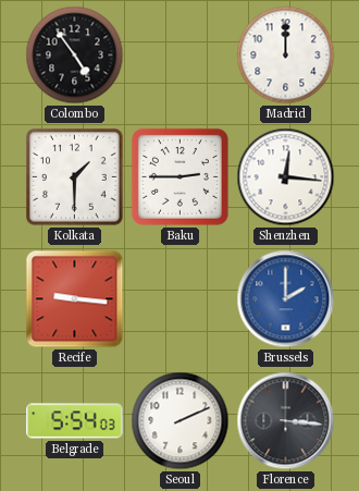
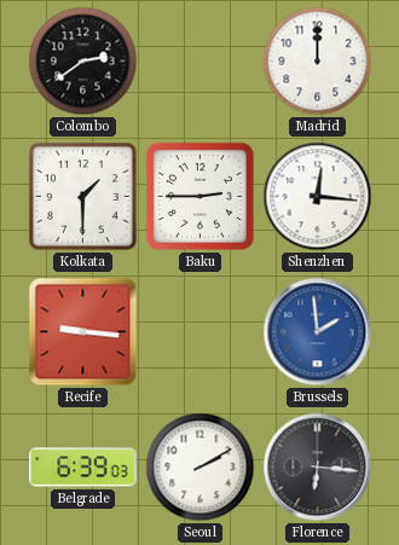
Colombo: 4:54 -> 2:39
Brussels: 2:00 -> 1:59
Belgrade: 5:54 -> 6:39
Seoul: 2:11 -> 2:10
Florence: 3:16 -> 6:16
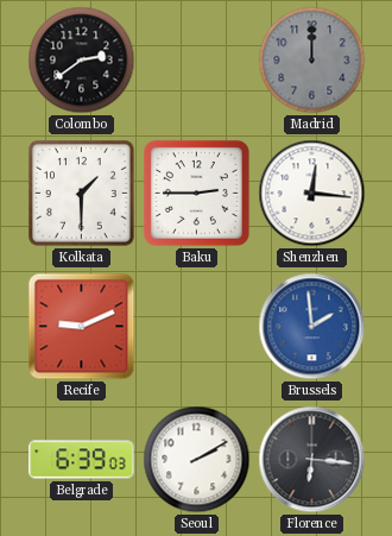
Madrid dial: white -> grey
Recife: 9:16 -> 9:11
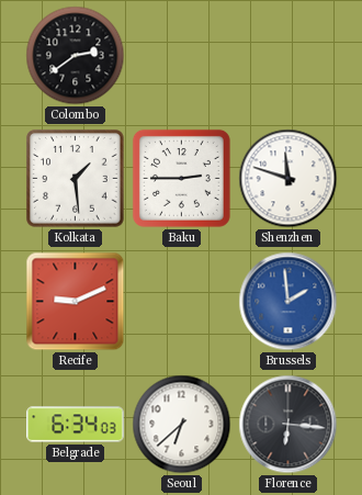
Madrid: 12:00 -> none
Kolkata: 1:30 -> 1:29
Shenzhen: 12:16 -> 11:48
Belgrade: 6:39 -> 6:34
Seoul: 2:10 -> 6:38
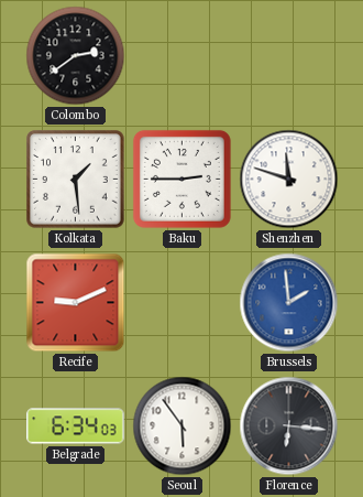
Seoul: 6:38 -> 5:54
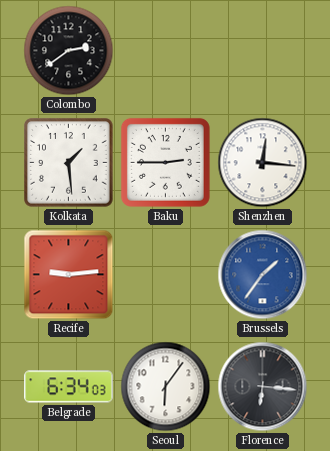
Shenzhen: 11:48 -> 12:16
Recife: 9:11 -> 9:14
Brussels: 1:59 -> 1:36
Seoul: 5:54 -> 6:06
